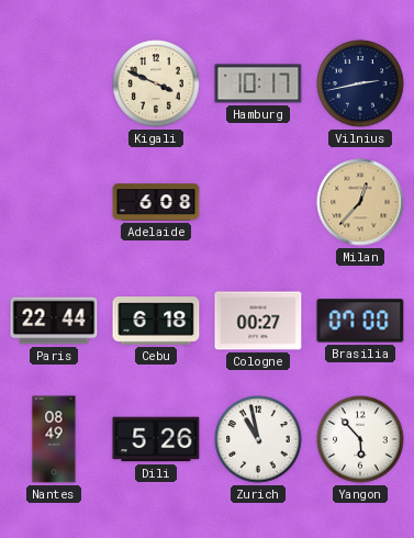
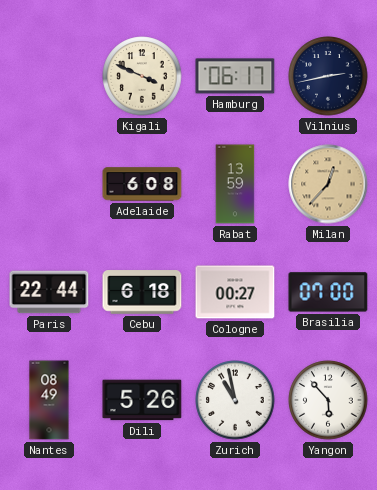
Hamburg: 10:17 -> 06:17
Rabat: none -> 13:59
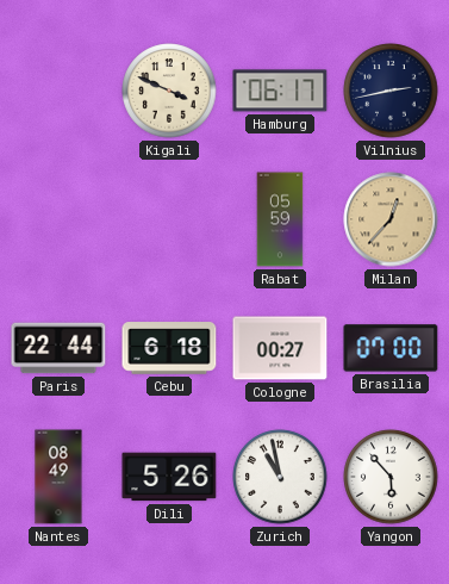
Adelaide: 6:08 -> none
Rabat: 13:59 -> 05:59
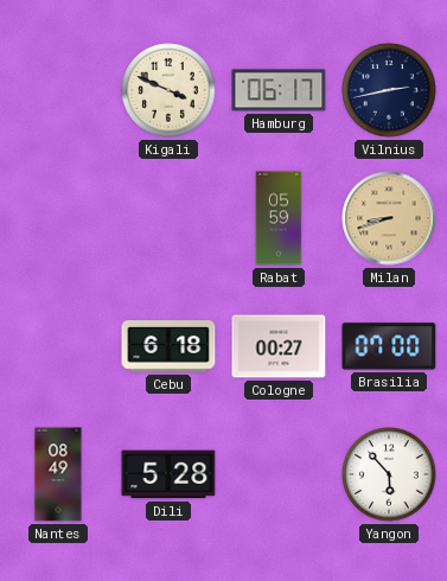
Milan: 12:37 -> 8:42
Paris: 22:44 -> none
Dili: 5:26 -> 5:28
Zurich: 10:58 -> none
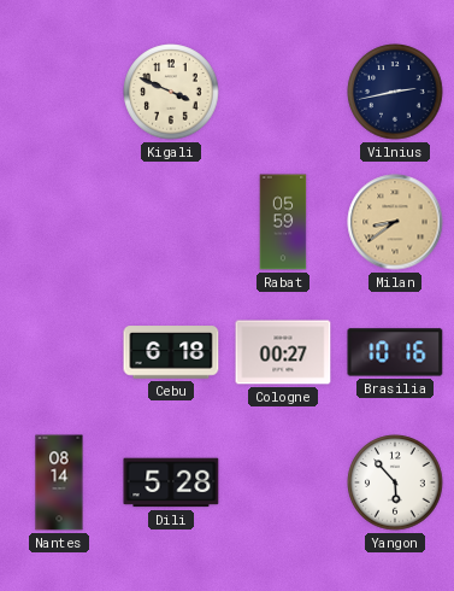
Hamburg: 06:17 -> none
Milan: 8:42 -> 8:39
Brasilia: 07:00 -> 10:16
Nantes: 08:49 -> 08:14
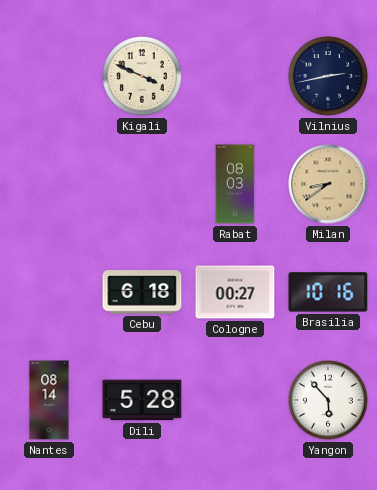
Rabat: 05:59 -> 08:03
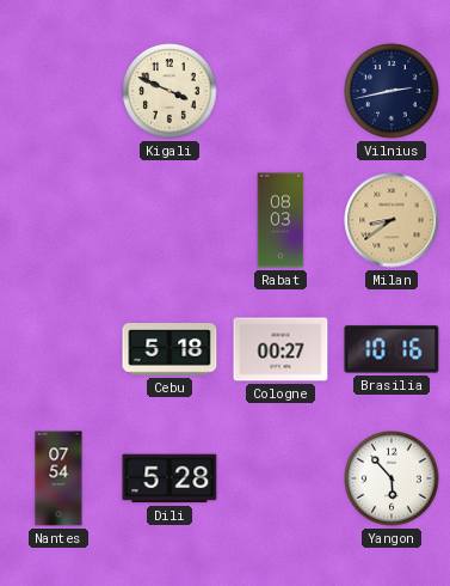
Cebu: 6:18 -> 5:18
Nantes: 08:14 -> 07:54
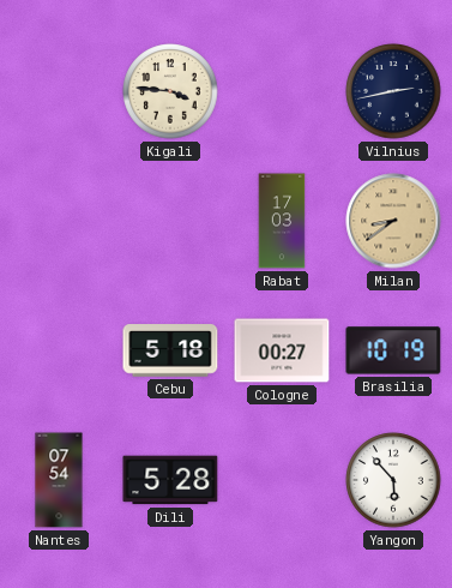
Kigali: 3:49 -> 3:46
Rabat: 08:03 -> 17:03
Brasilia: 10:16 -> 10:19
